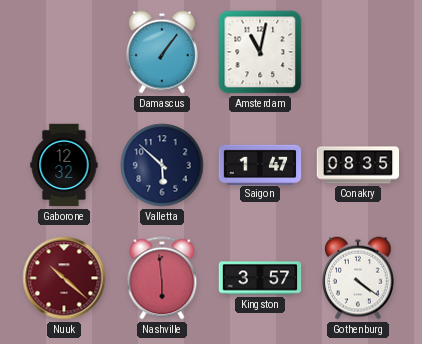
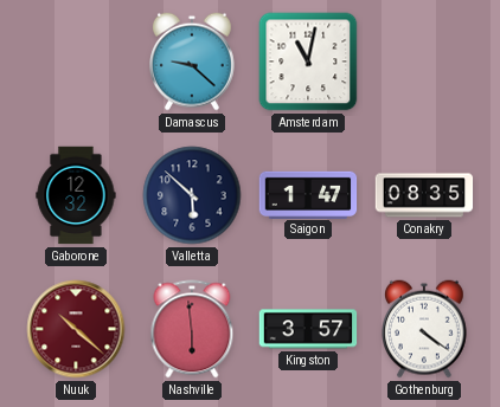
Damascus: 1:06 -> 9:22
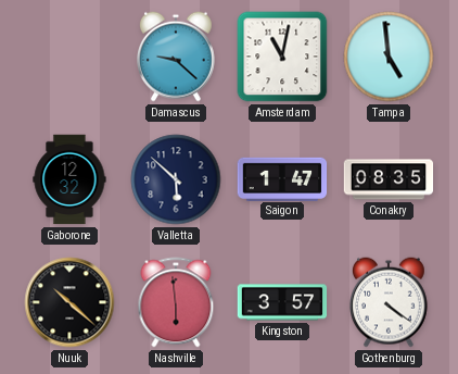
Tampa: none -> 4:59
Nuuk dial: burgundy -> black
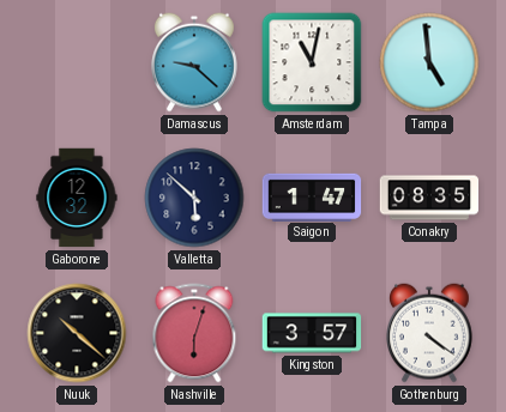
Nashville: 5:59 -> 6:03
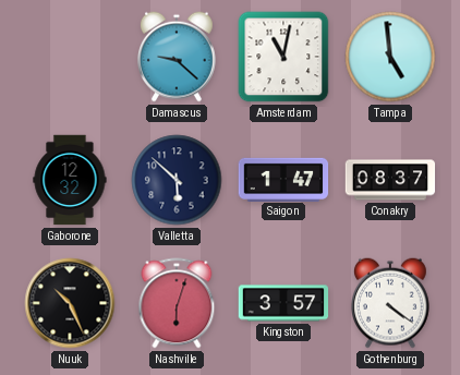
Conakry: 08:35 -> 08:37
Nuuk: 10:22 -> 10:26
